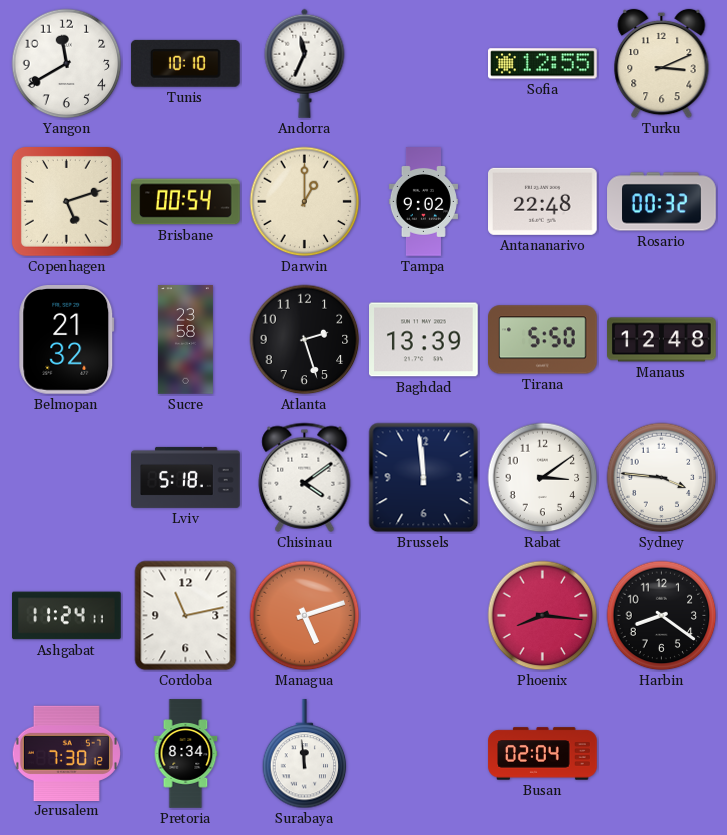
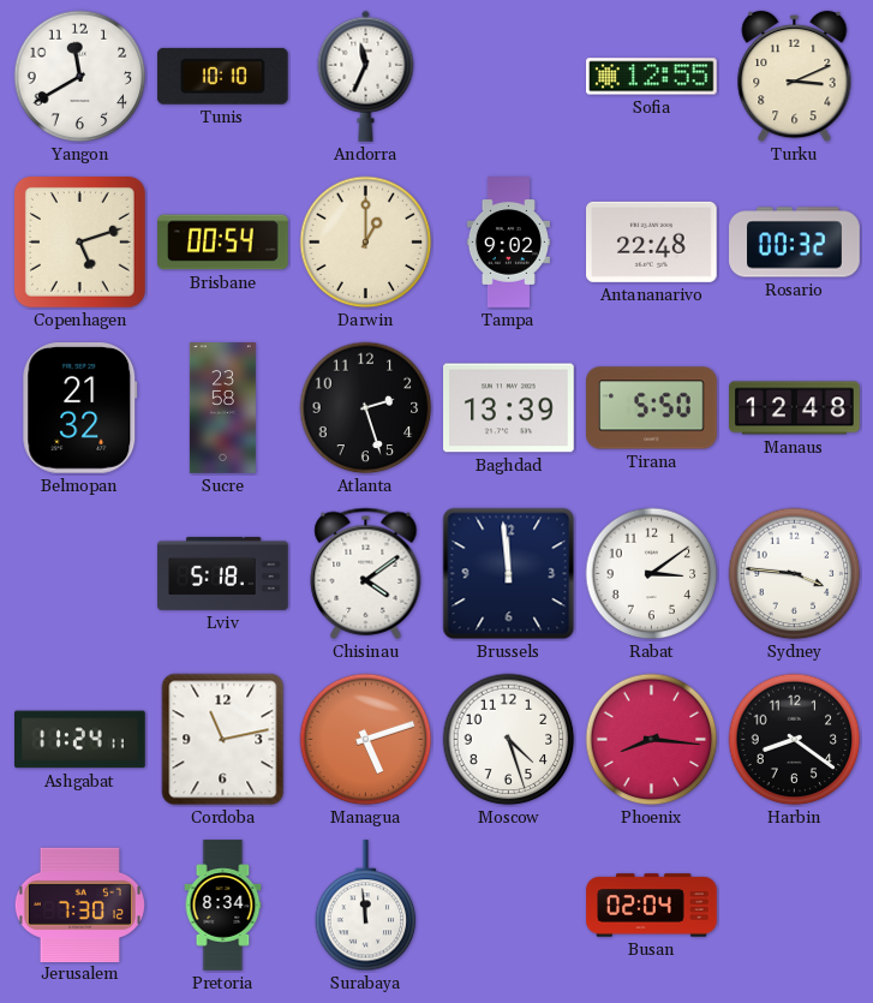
Moscow: none -> 4:27
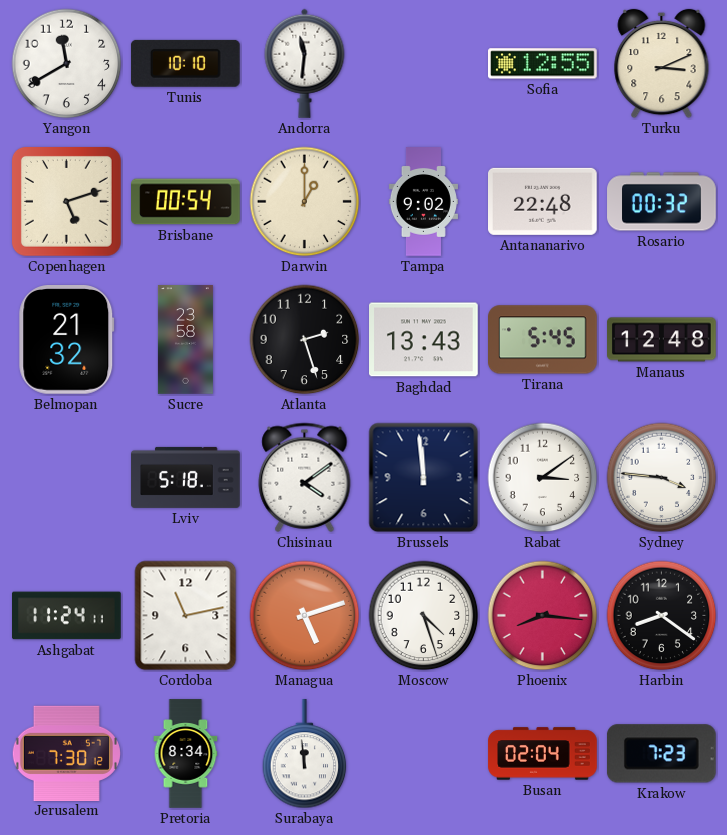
Andorra: 11:34 -> 11:31
Baghdad: 13:39 -> 13:43
Tirana: 5:50 -> 5:45
Krakow: none -> 7:23
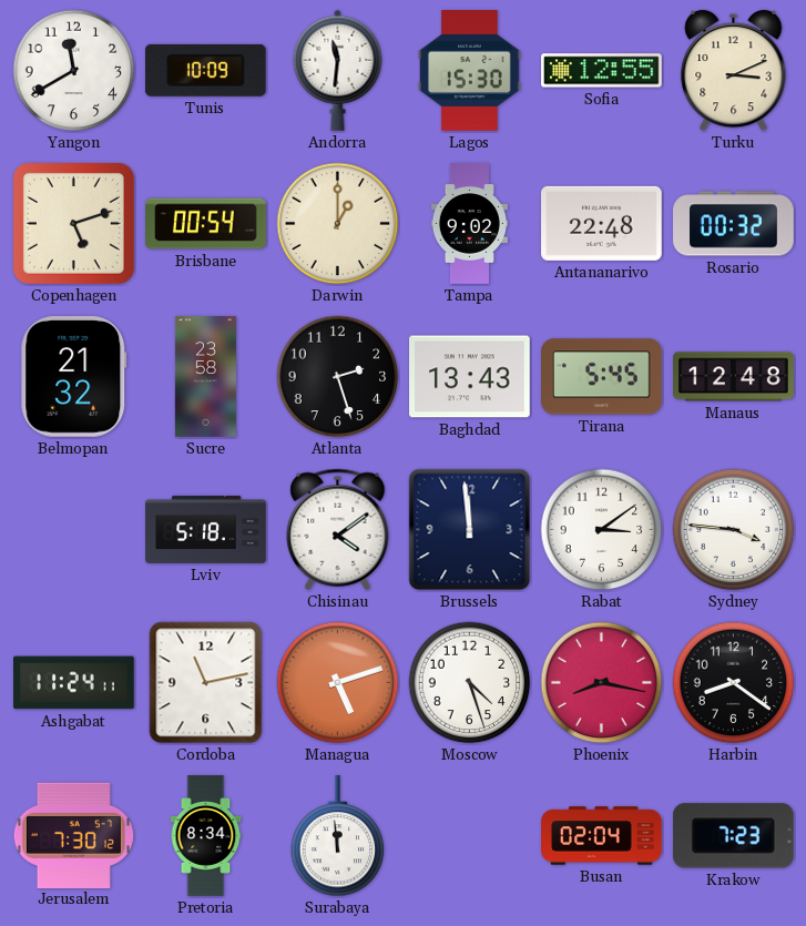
Tunis: 10:10 -> 10:09
Lagos: none -> 15:30
Phoenix: 8:16 -> 8:17
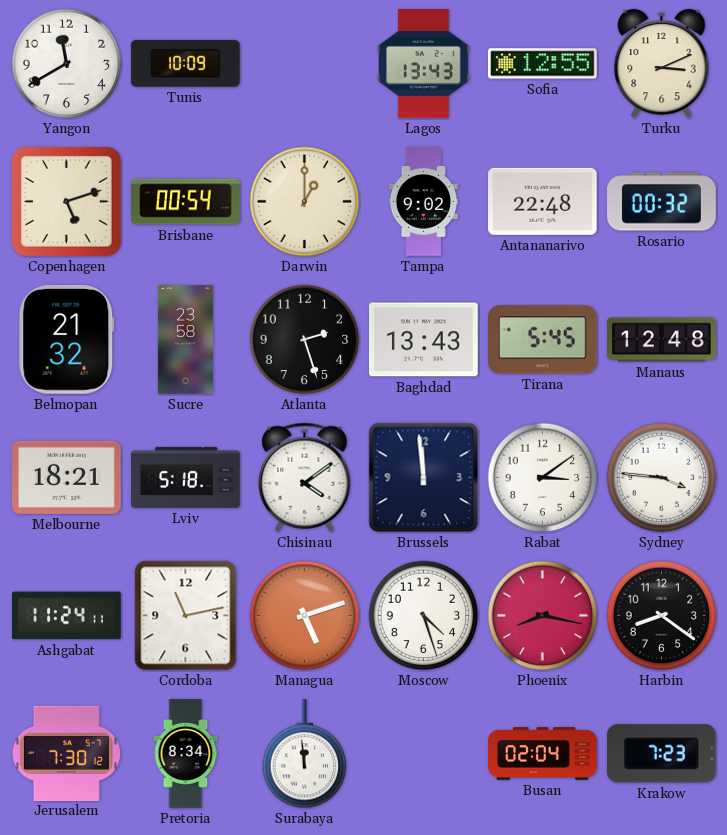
Andorra: 11:31 -> none
Lagos: 15:30 -> 13:43
Melbourne: none -> 18:21
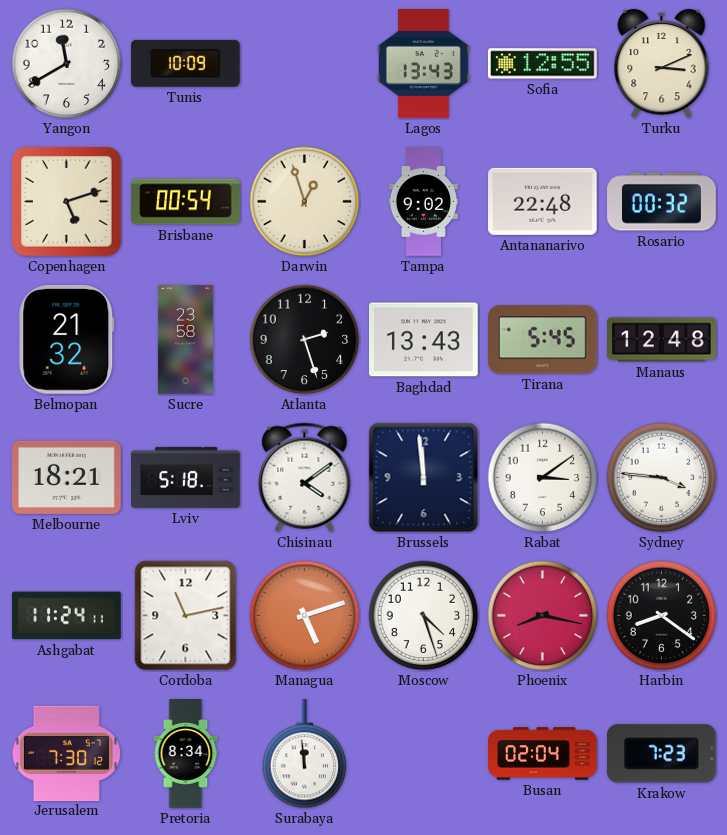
Darwin: 1:00 -> 12:57
